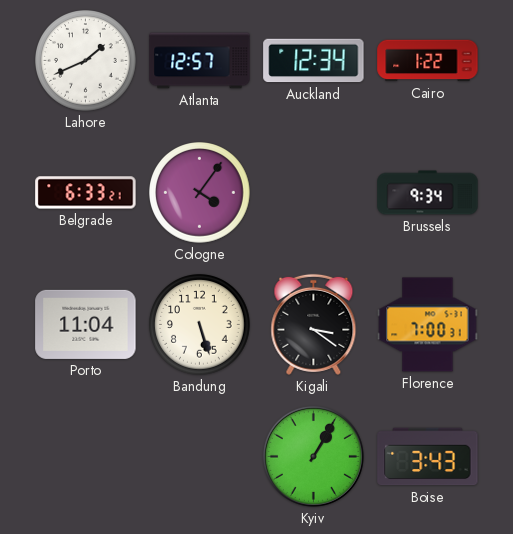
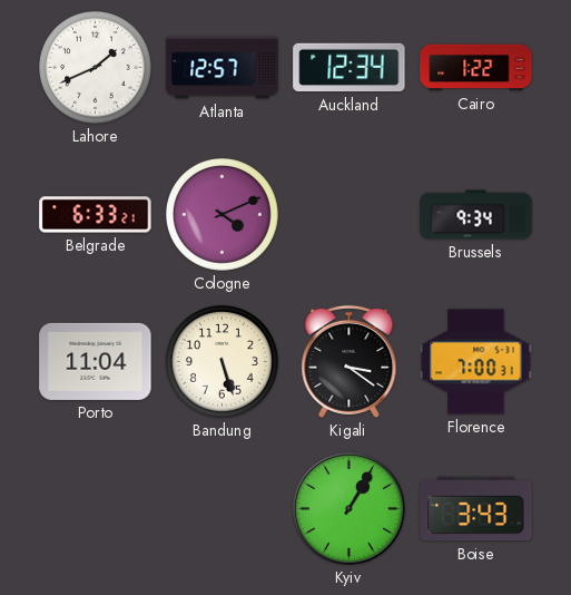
Cologne: 4:06 -> 4:11
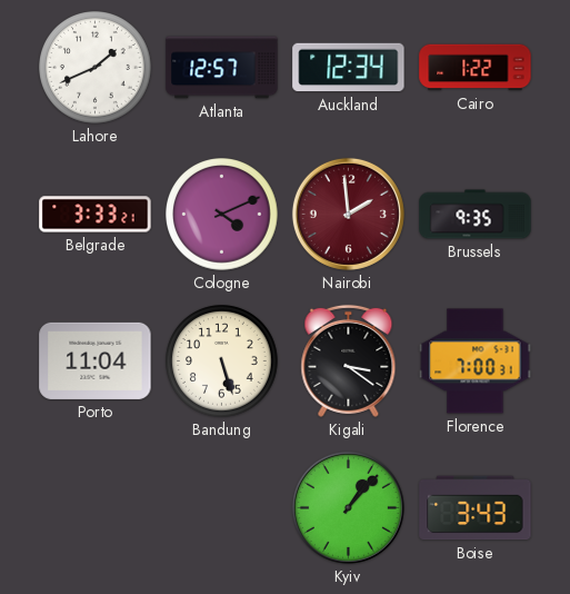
Belgrade: 6:33 -> 3:33
Nairobi: none -> 1:59
Brussels: 9:34 -> 9:35
Kyiv: 1:05 -> 1:07
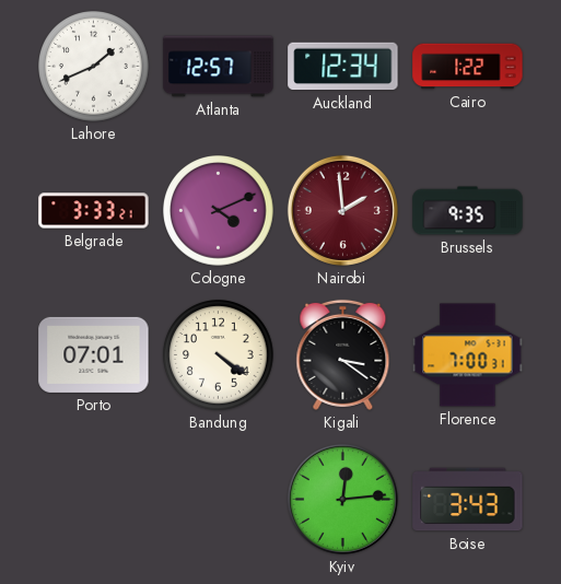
Porto: 11:04 -> 07:01
Bandung: 5:27 -> 4:21
Kyiv: 1:07 -> 12:14
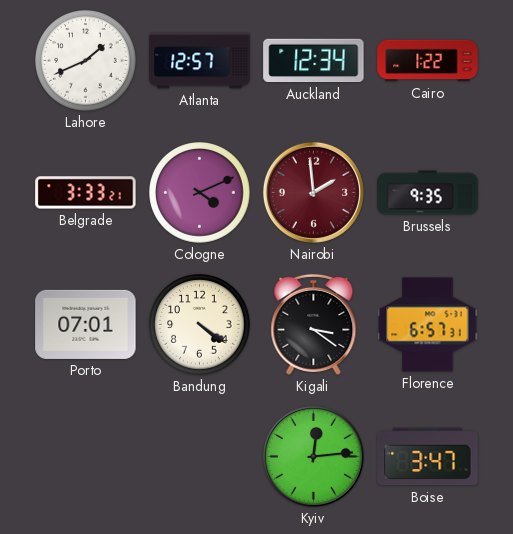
Florence: 7:00 -> 6:57
Boise: 3:43 -> 3:47
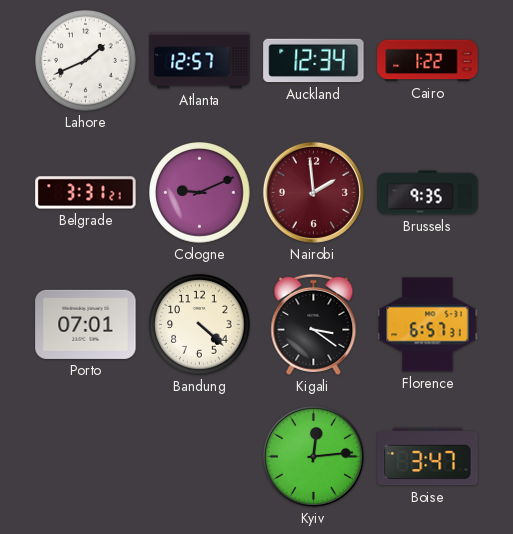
Belgrade: 3:33 -> 3:31
Cologne: 4:11 -> 9:11
Bandung: 4:21 -> 4:22
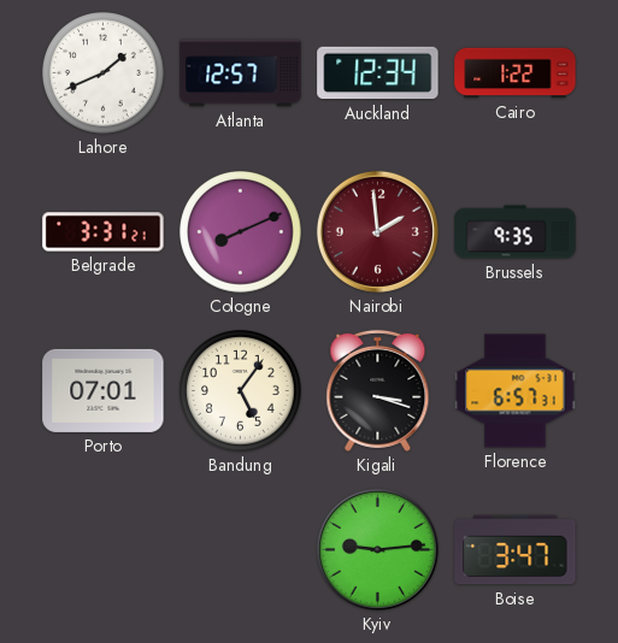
Cologne: 9:11 -> 8:11
Bandung: 4:22 -> 5:06
Kigali: 3:21 -> 3:18
Kyiv: 12:14 -> 9:14
